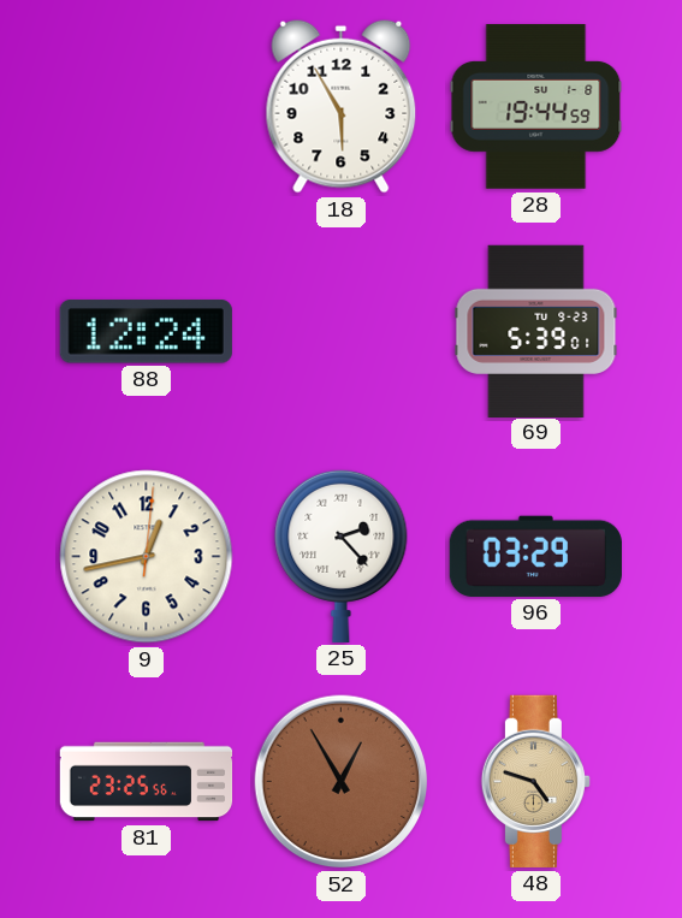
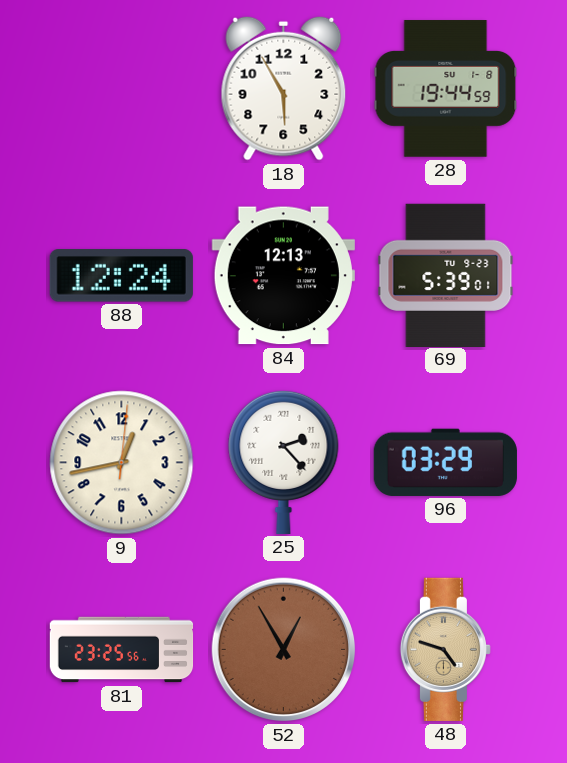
84: none -> 12:13
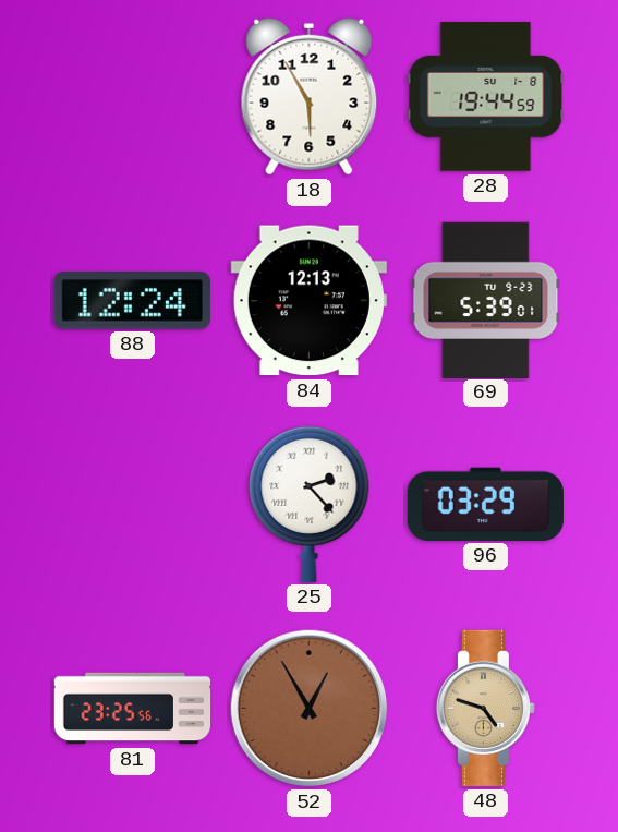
9: 12:43 -> none
